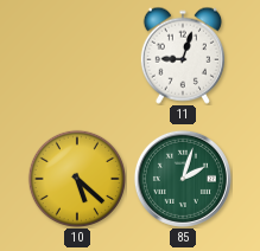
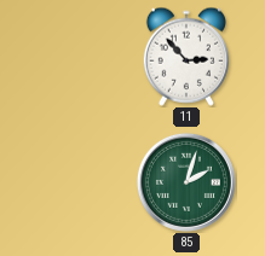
11: 9:03 -> 2:53
10: 5:22 -> none
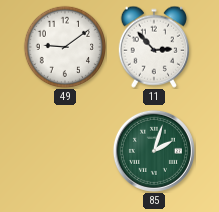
49: none -> 9:09
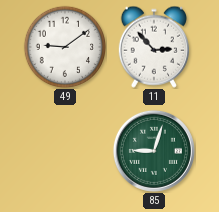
85: 2:03 -> 9:03
